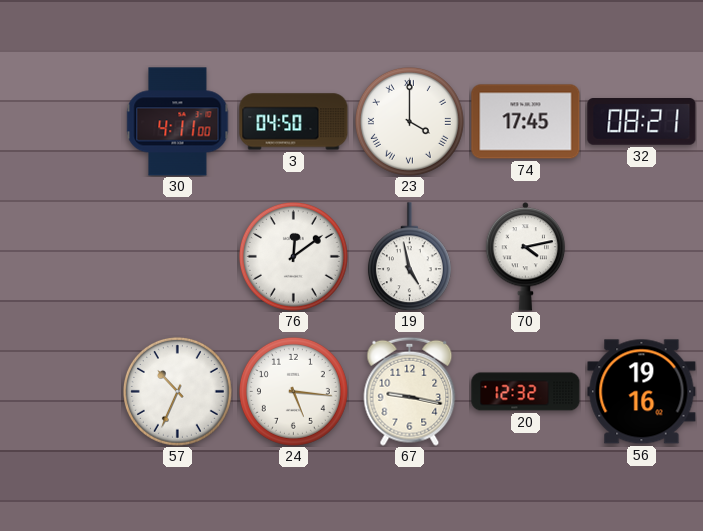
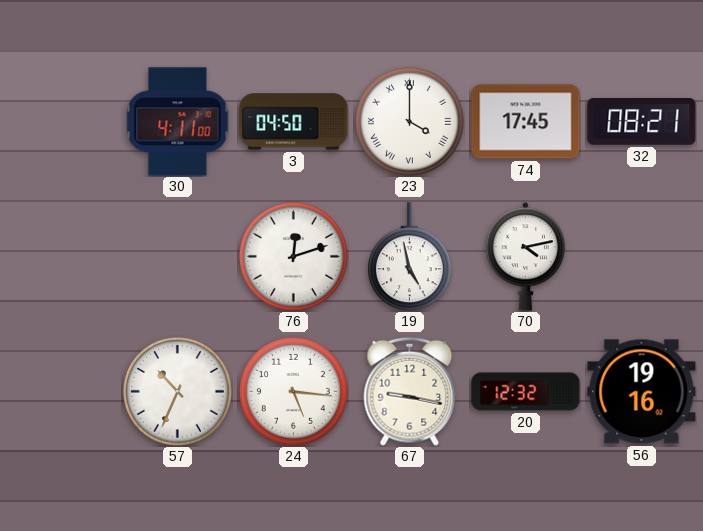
76: 12:09 -> 12:12
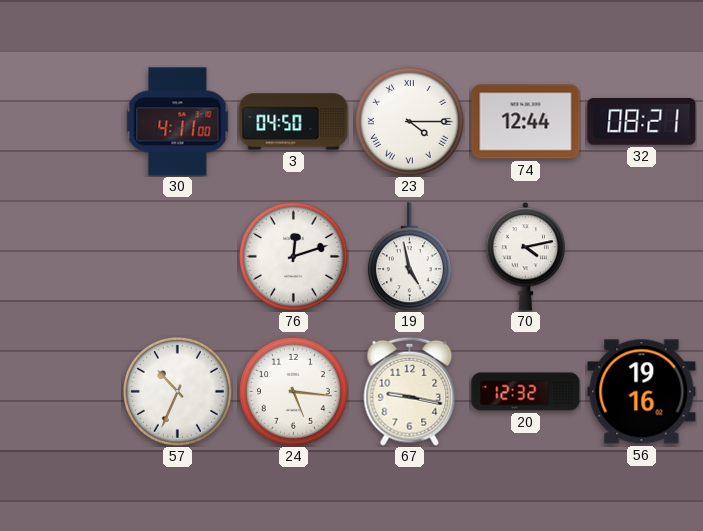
23: 4:00 -> 4:15
74: 17:45 -> 12:44
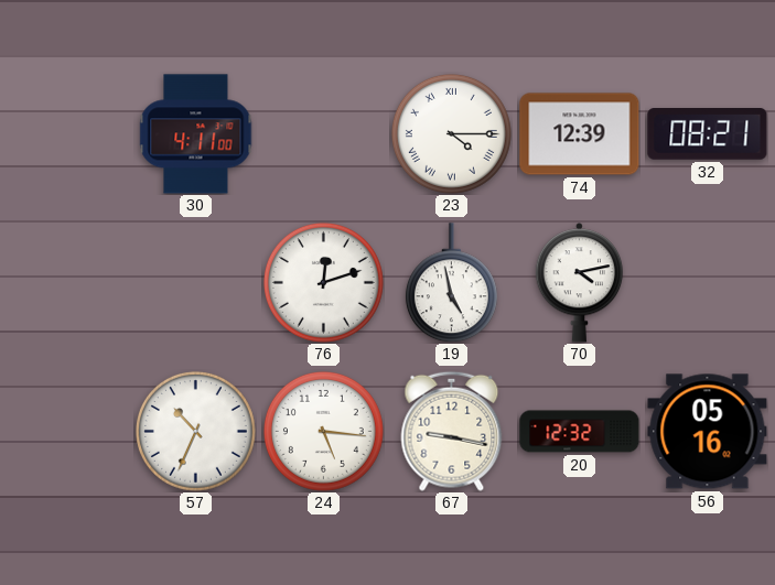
3: 04:50 -> none
74: 12:44 -> 12:39
56: 19:16 -> 05:16
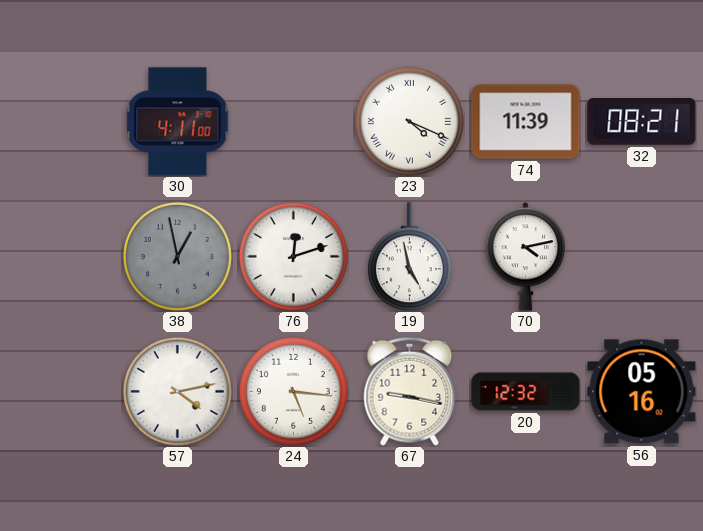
23: 4:15 -> 4:19
74: 12:39 -> 11:39
38: none -> 12:58
57: 10:34 -> 4:13
